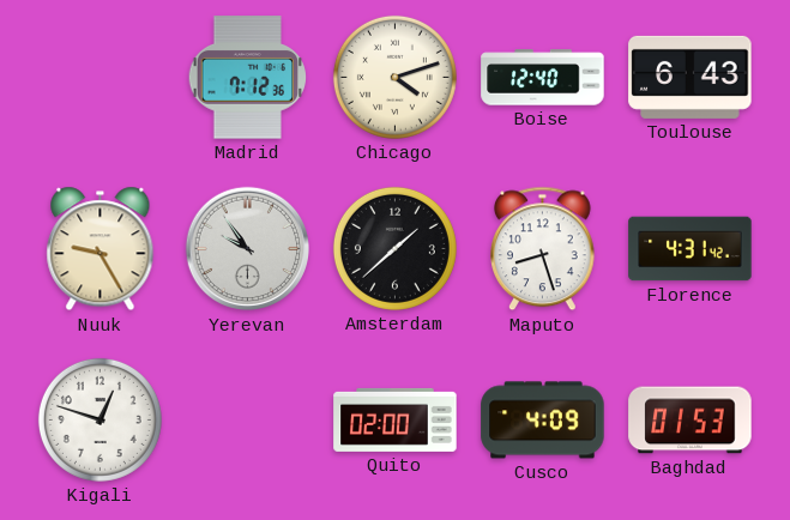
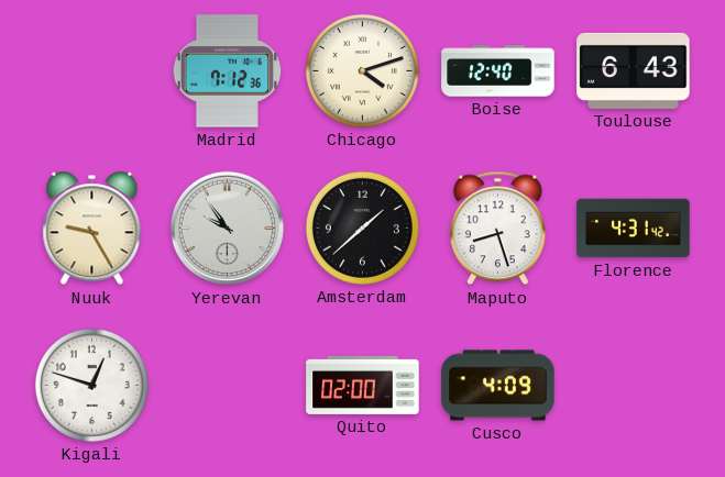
Baghdad: 01:53 -> none
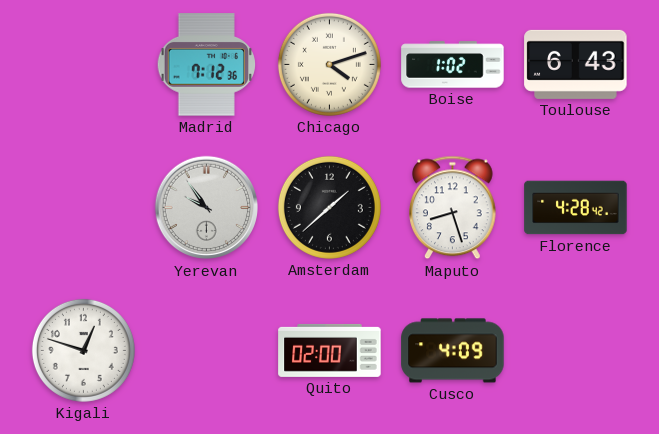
Boise: 12:40 -> 1:02
Nuuk: 9:25 -> none
Florence: 4:31 -> 4:28
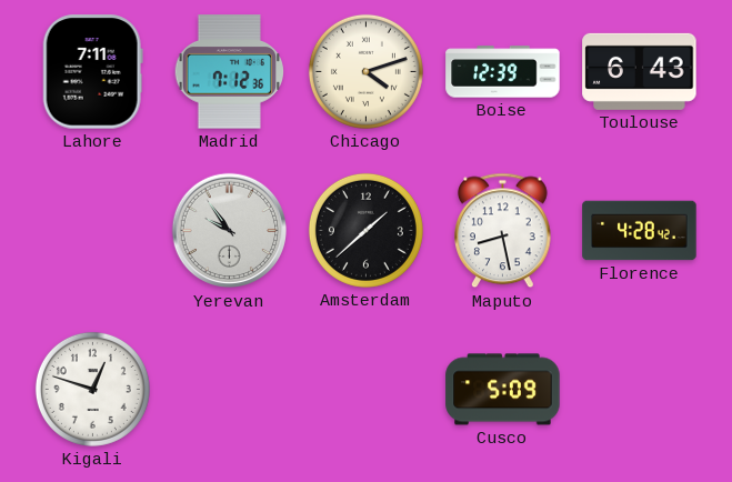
Lahore: none -> 7:11
Boise: 1:02 -> 12:39
Maputo: 8:27 -> 8:28
Quito: 02:00 -> none
Cusco: 4:09 -> 5:09
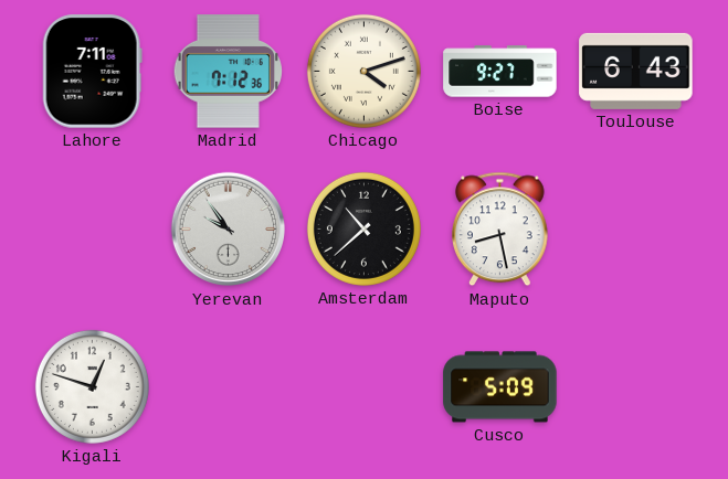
Boise: 12:39 -> 9:27
Amsterdam: 1:38 -> 10:38
Florence: 4:28 -> none
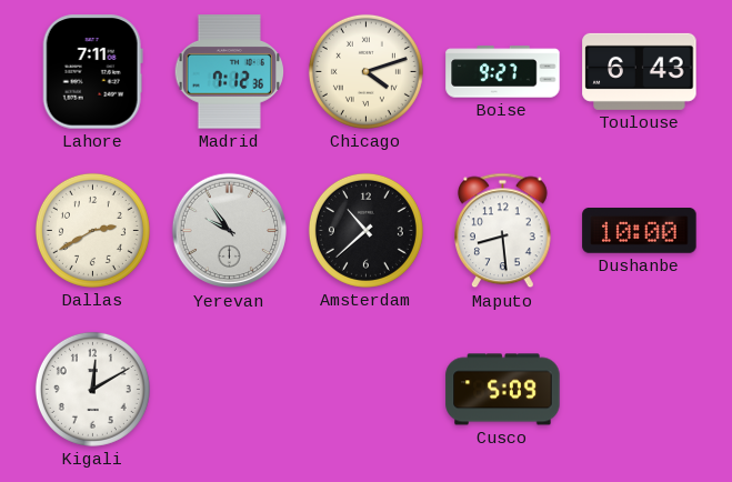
Dallas: none -> 2:40
Maputo: 8:28 -> 8:29
Dushanbe: none -> 10:00
Kigali: 12:48 -> 12:10
